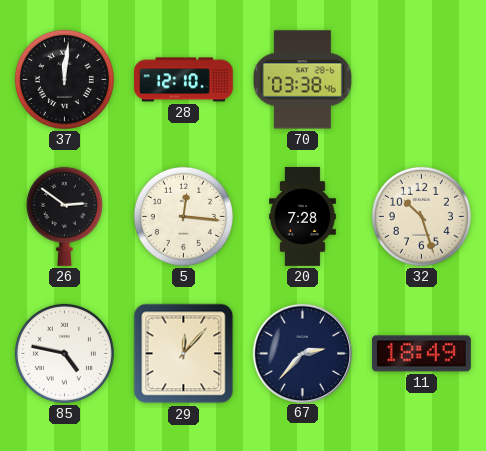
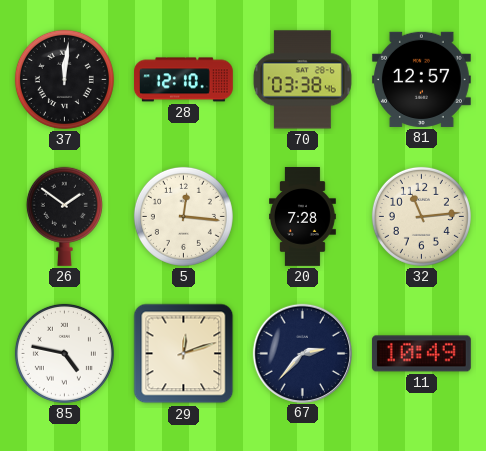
81: none -> 12:57
26: 2:51 -> 1:51
32: 10:27 -> 11:14
29: 12:07 -> 12:12
11: 18:49 -> 10:49
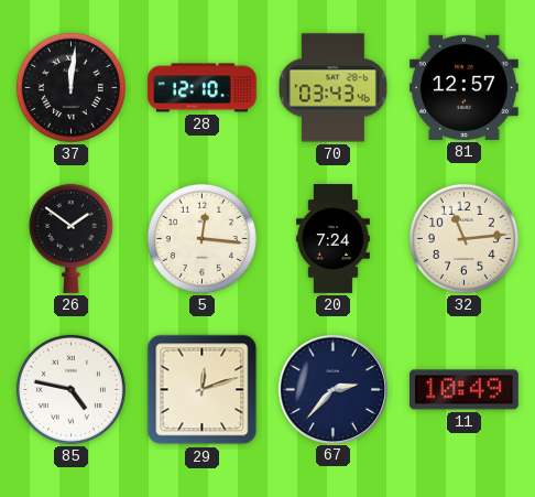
70: 03:38 -> 03:43
20: 7:28 -> 7:24
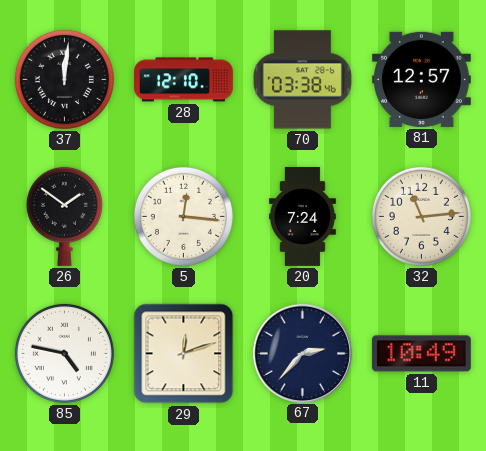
70: 03:43 -> 03:38
